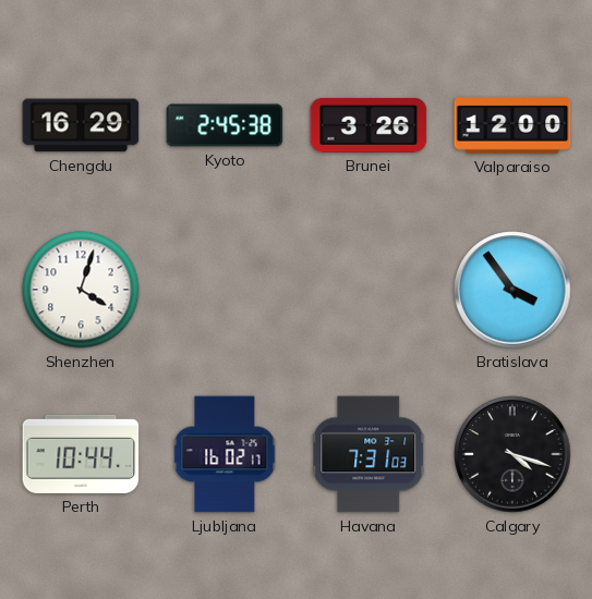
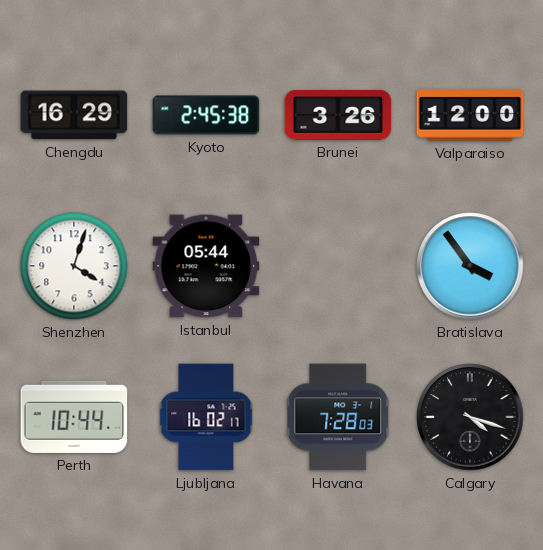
Istanbul: none -> 05:44
Havana: 7:31 -> 7:28
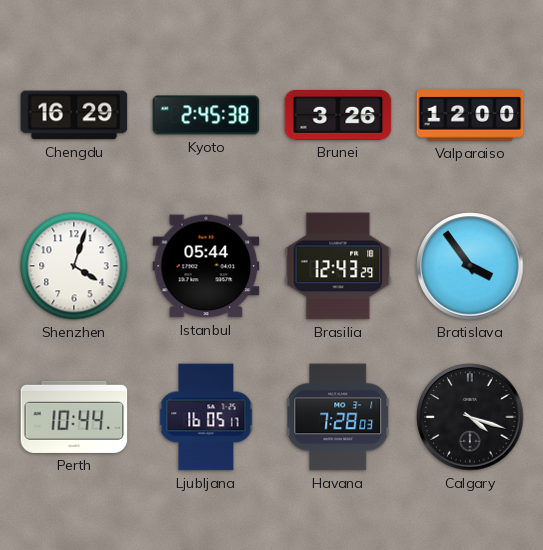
Brasilia: none -> 12:43
Ljubljana: 16:02 -> 16:05
